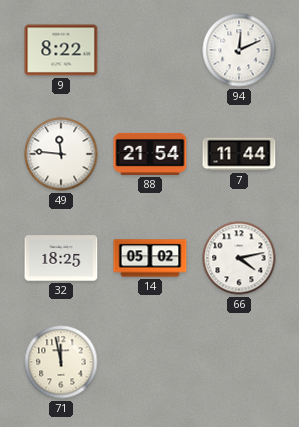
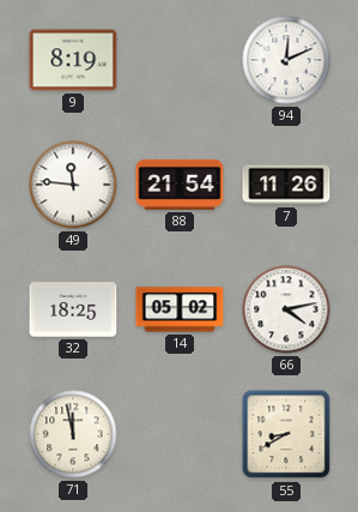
9: 8:22 -> 8:19
7: 11:44 -> 11:26
55: none -> 8:40
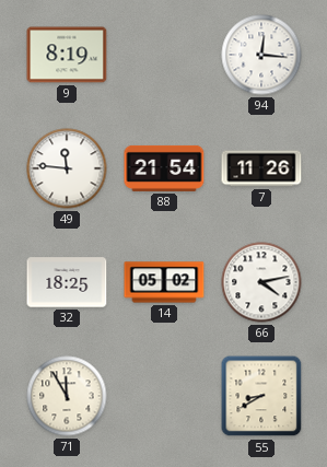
94: 12:11 -> 12:16
71: 11:58 -> 11:55
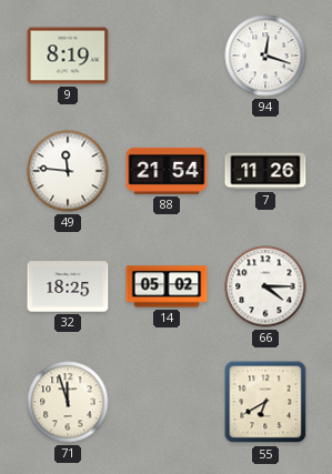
94: 12:16 -> 12:18
66: 4:13 -> 4:15
71: 11:55 -> 11:57
55: 8:40 -> 6:40
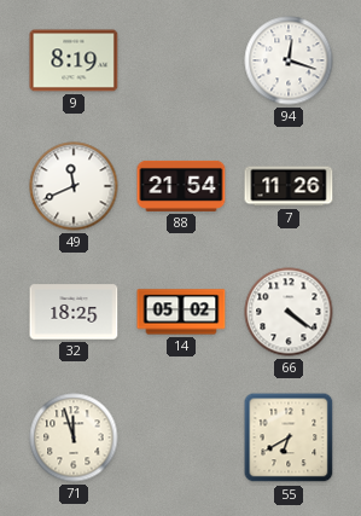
49: 11:46 -> 11:41
66: 4:15 -> 4:21
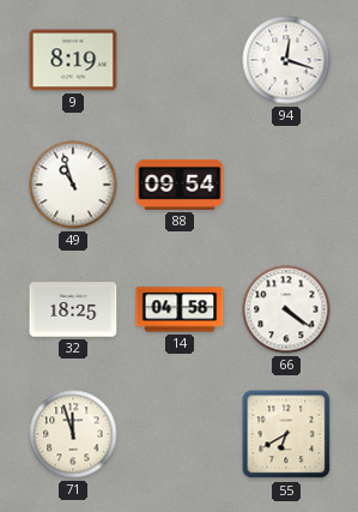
49: 11:41 -> 10:57
88: 21:54 -> 09:54
7: 11:26 -> none
14: 05:02 -> 04:58
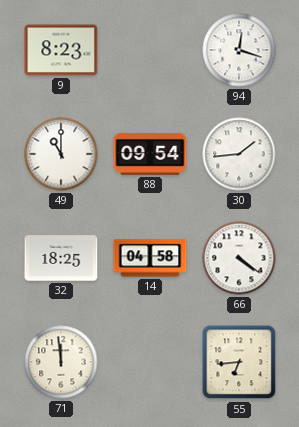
9: 8:19 -> 8:23
49: 10:57 -> 11:00
30: none -> 1:44
71: 11:57 -> 11:59
55: 6:40 -> 6:44
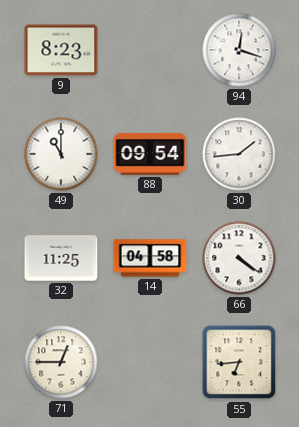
32: 18:25 -> 11:25
71: 11:59 -> 12:45
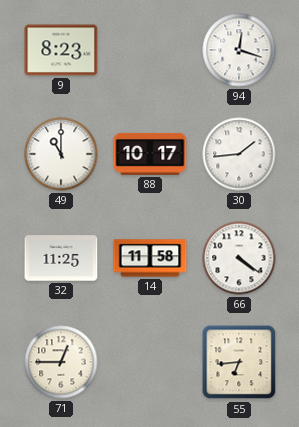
88: 09:54 -> 10:17
14: 04:58 -> 11:58
